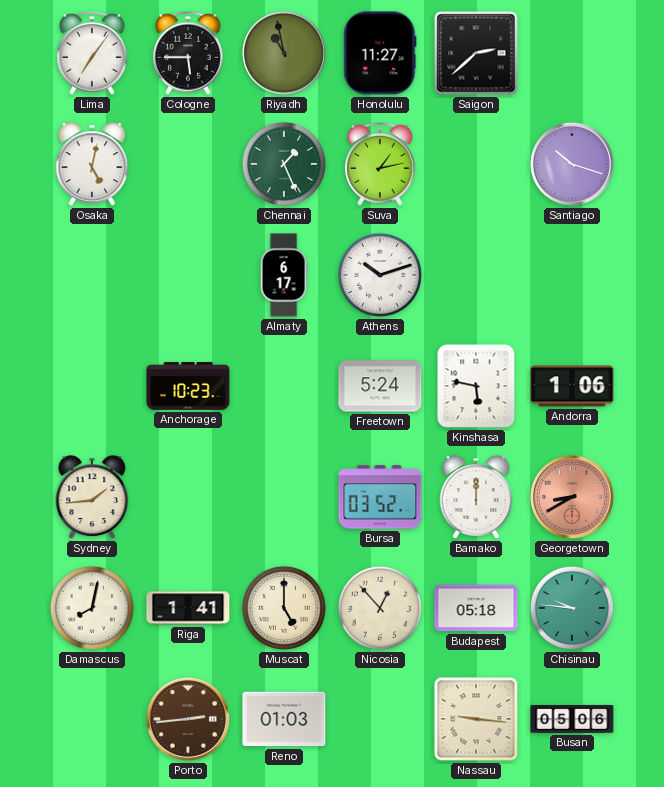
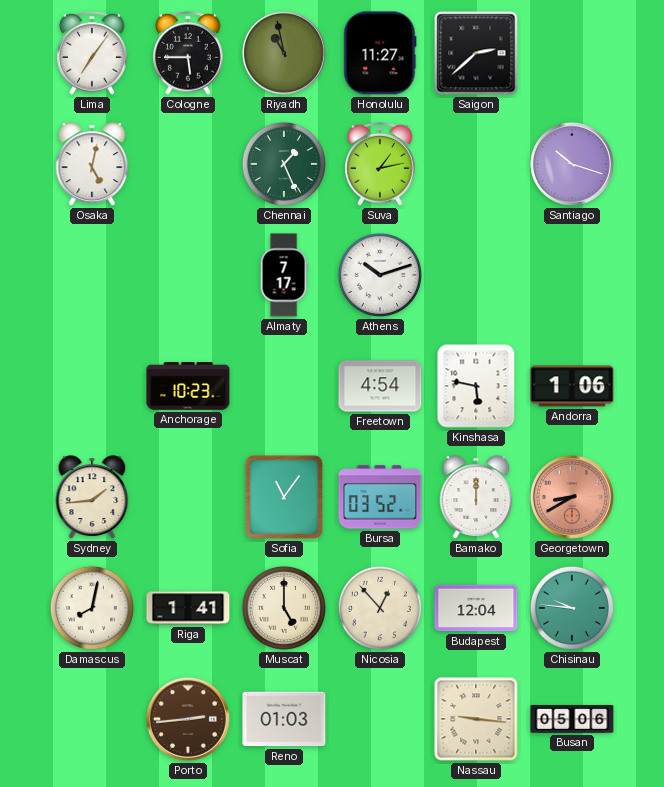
Almaty: 6:17 -> 7:17
Freetown: 5:24 -> 4:54
Sofia: none -> 11:06
Budapest: 05:18 -> 12:04
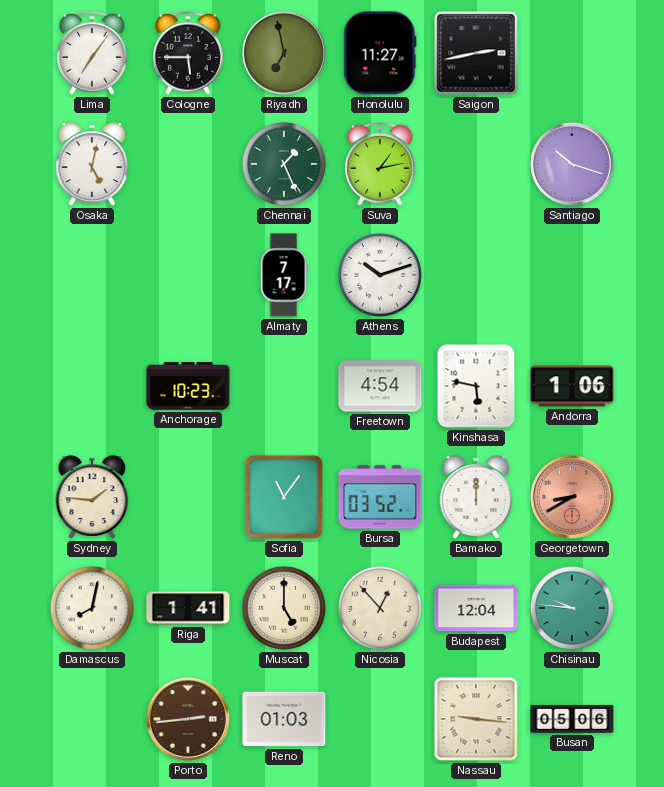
Riyadh: 10:58 -> 6:58
Saigon: 2:38 -> 2:43
Sydney: 1:44 -> 1:46
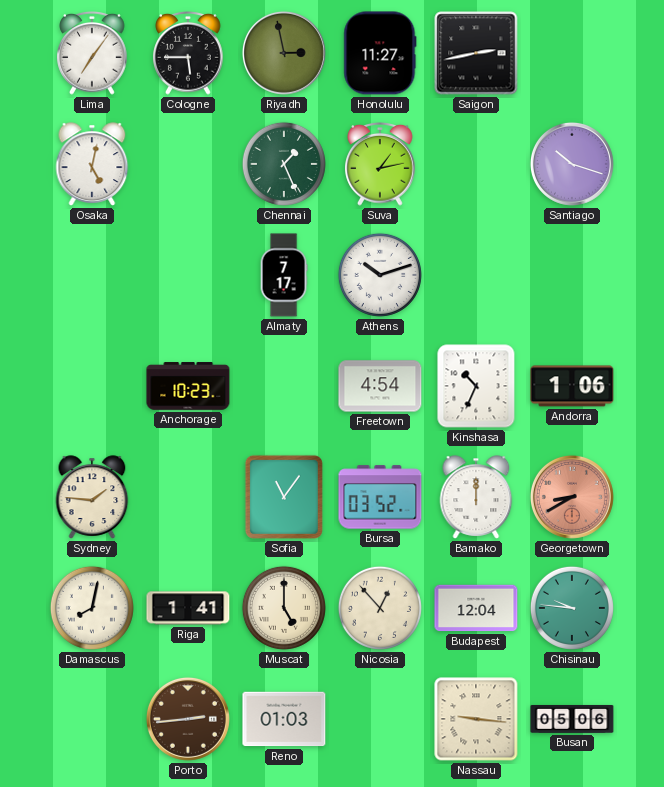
Riyadh: 6:58 -> 2:58
Kinshasa: 5:47 -> 10:34
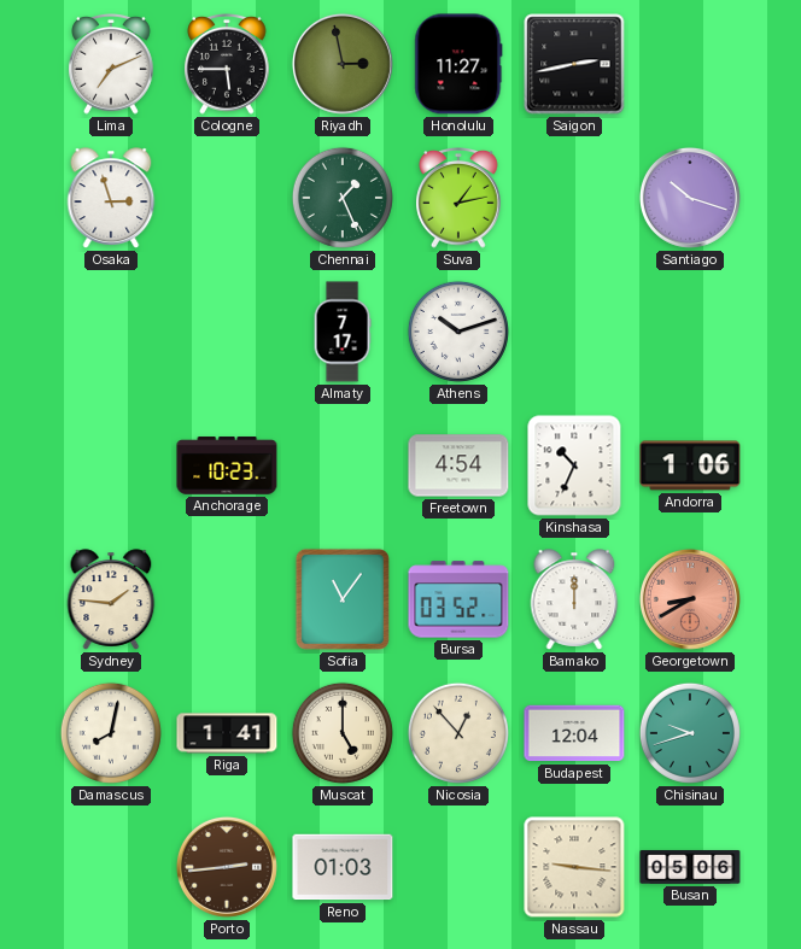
Lima: 7:06 -> 7:11
Osaka: 5:02 -> 2:57
Chisinau: 9:46 -> 9:42
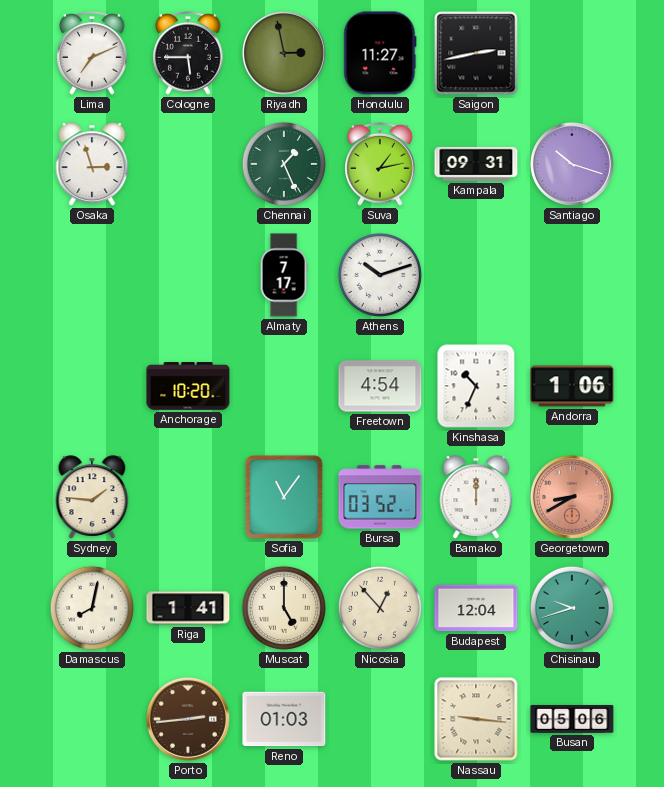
Kampala: none -> 09:31
Anchorage: 10:23 -> 10:20
